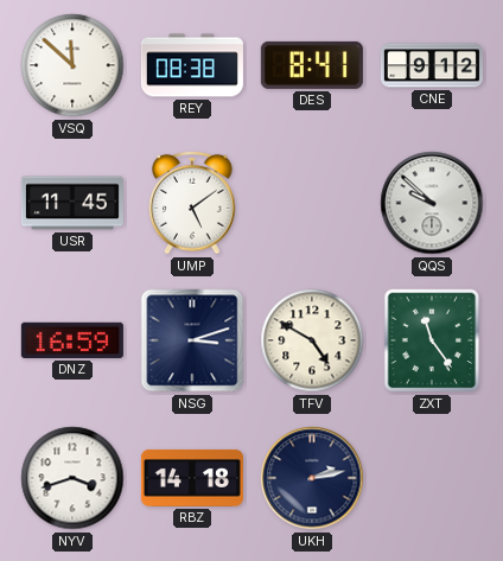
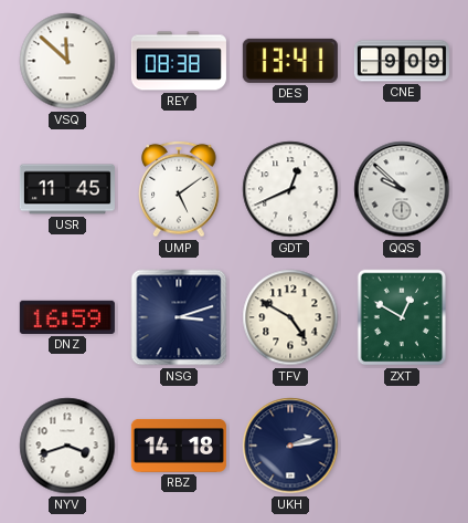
DES: 8:41 -> 13:41
CNE: 9:12 -> 9:09
GDT: none -> 12:41
ZXT: 11:24 -> 12:50
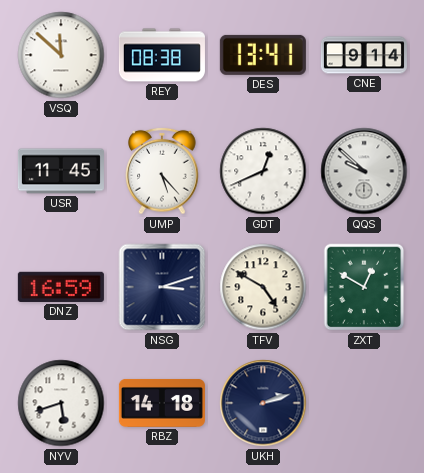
CNE: 9:09 -> 9:14
UMP: 5:09 -> 5:23
NYV: 3:42 -> 5:42
UKH: 2:13 -> 2:12
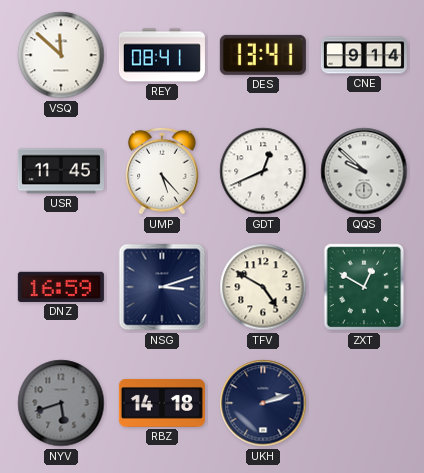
REY: 08:38 -> 08:41
NYV dial: white -> grey
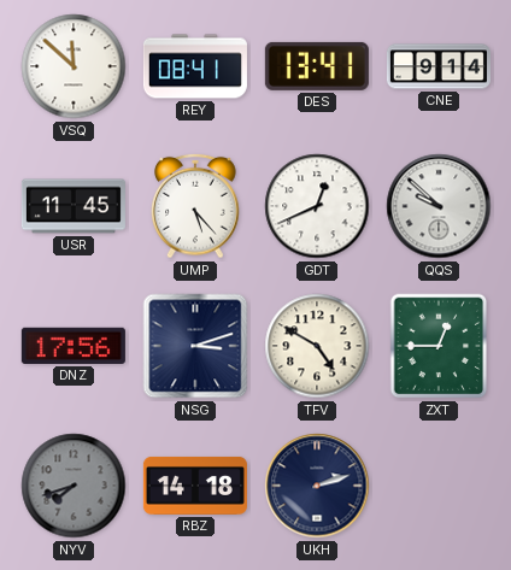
DNZ: 16:59 -> 17:56
ZXT: 12:50 -> 12:45
NYV: 5:42 -> 7:42
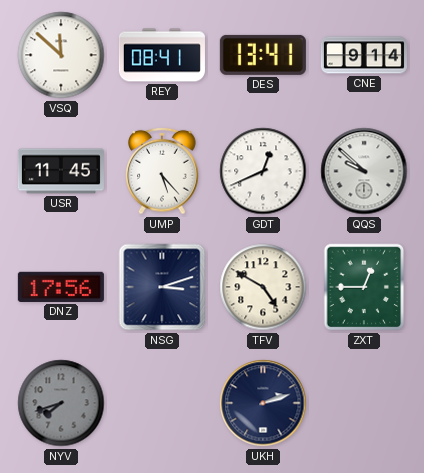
RBZ: 14:18 -> none
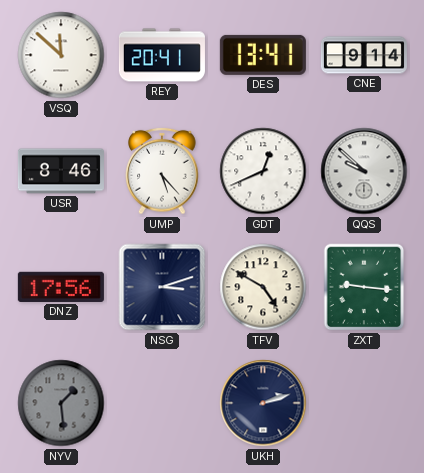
REY: 08:41 -> 20:41
USR: 11:45 -> 8:46
ZXT: 12:45 -> 9:16
NYV: 7:42 -> 1:29
